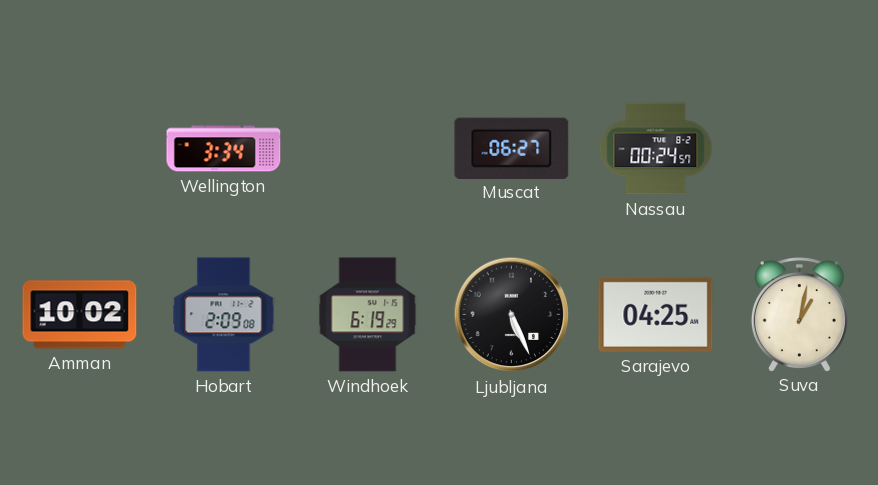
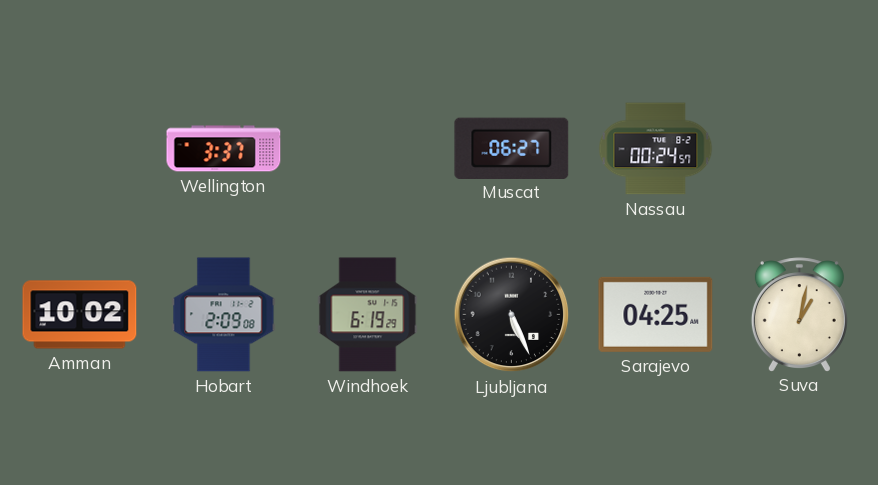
Wellington: 3:34 -> 3:37
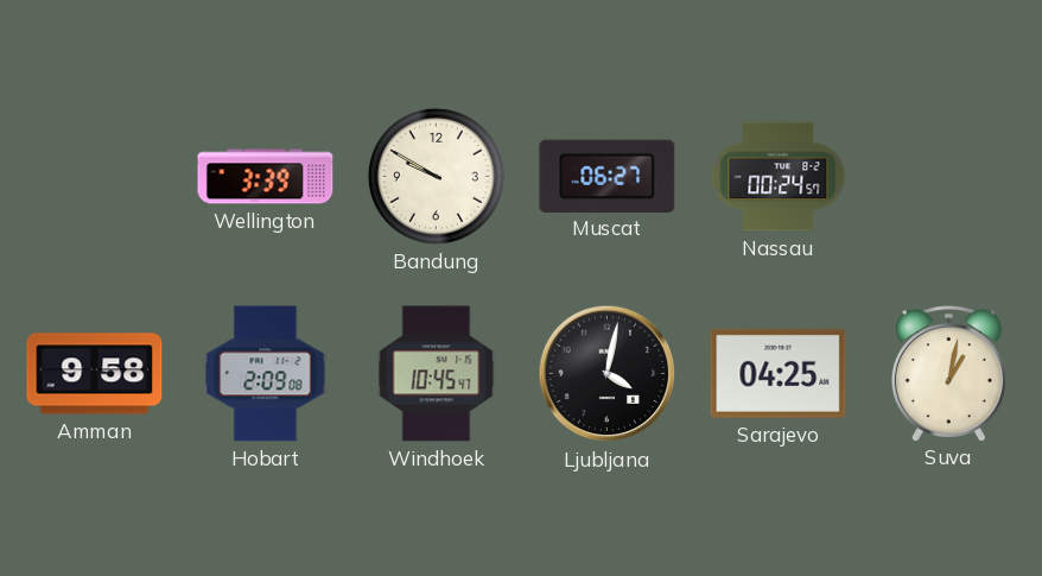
Wellington: 3:37 -> 3:39
Bandung: none -> 9:50
Amman: 10:02 -> 9:58
Windhoek: 6:19 -> 10:45
Ljubljana: 5:26 -> 4:02
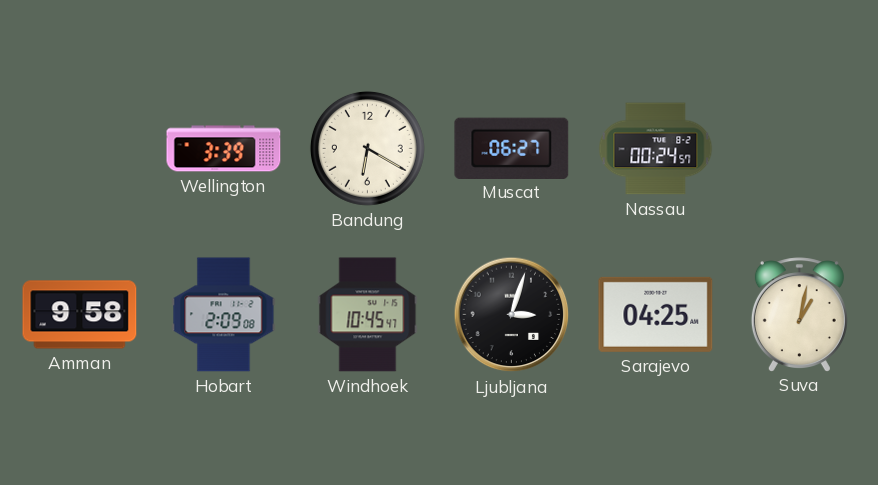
Bandung: 9:50 -> 6:20
Ljubljana: 4:02 -> 3:03
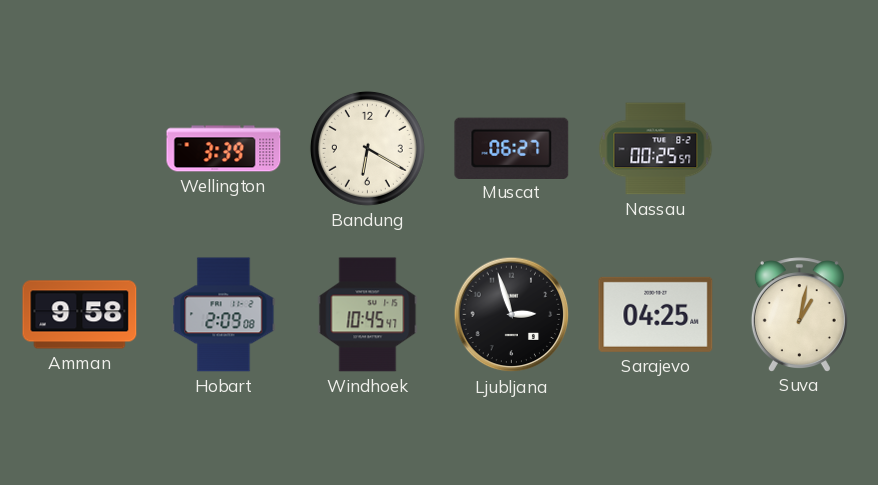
Nassau: 00:24 -> 00:25
Ljubljana: 3:03 -> 2:57
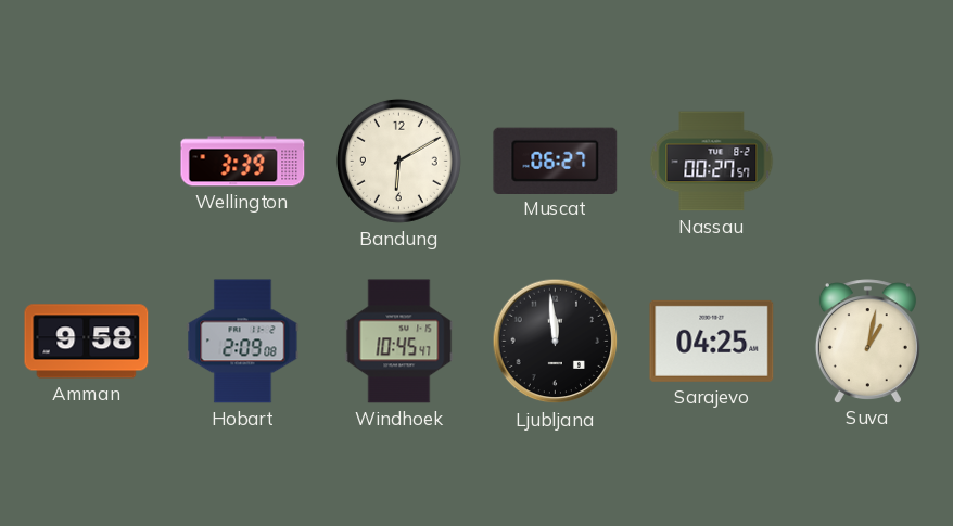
Bandung: 6:20 -> 6:10
Nassau: 00:25 -> 00:27
Ljubljana: 2:57 -> 11:59
